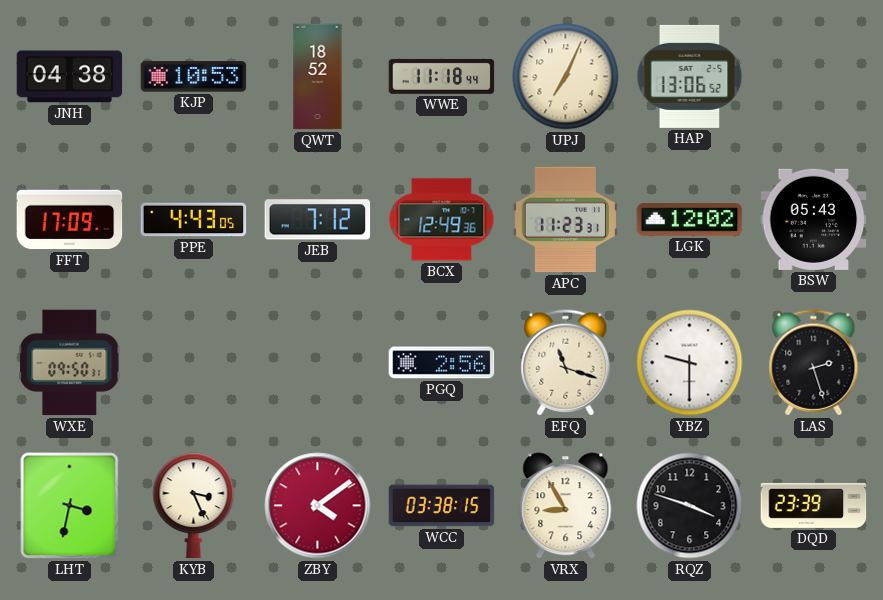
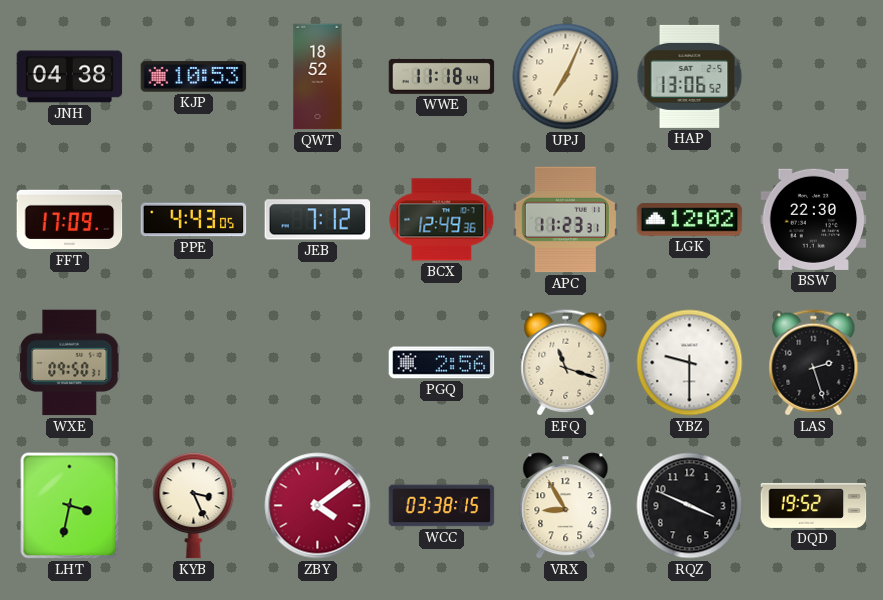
BSW: 05:43 -> 22:30
RQZ: 3:48 -> 3:49
DQD: 23:39 -> 19:52
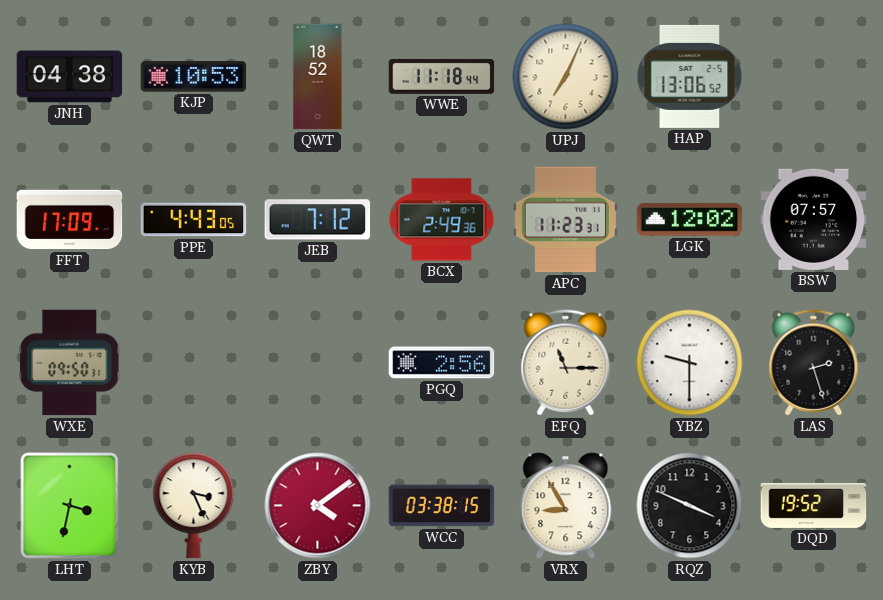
BCX: 12:49 -> 2:49
BSW: 22:30 -> 07:57
EFQ: 11:18 -> 11:15
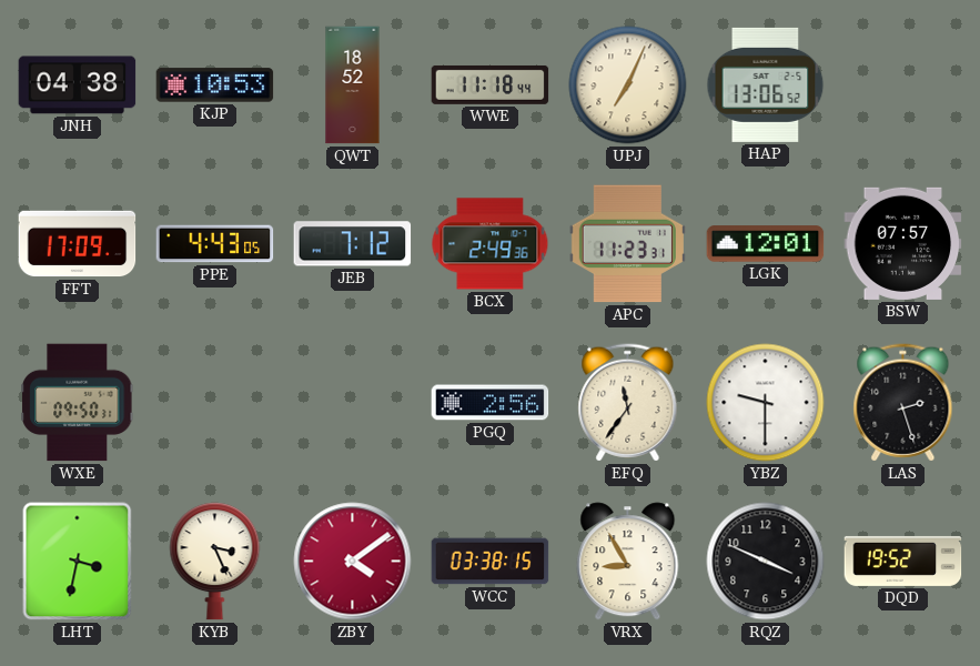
LGK: 12:02 -> 12:01
EFQ: 11:15 -> 11:36
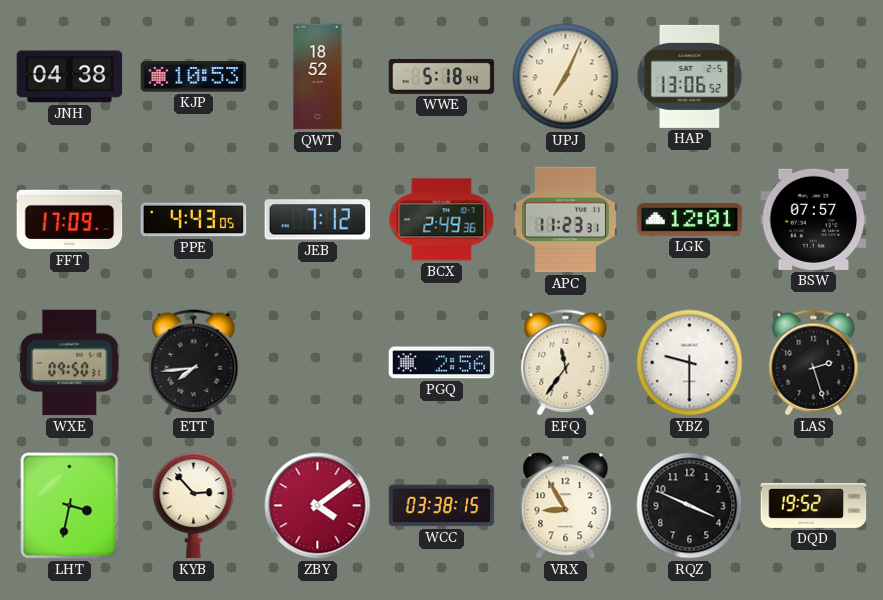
WWE: 11:18 -> 5:18
ETT: none -> 7:44
KYB: 3:26 -> 2:53
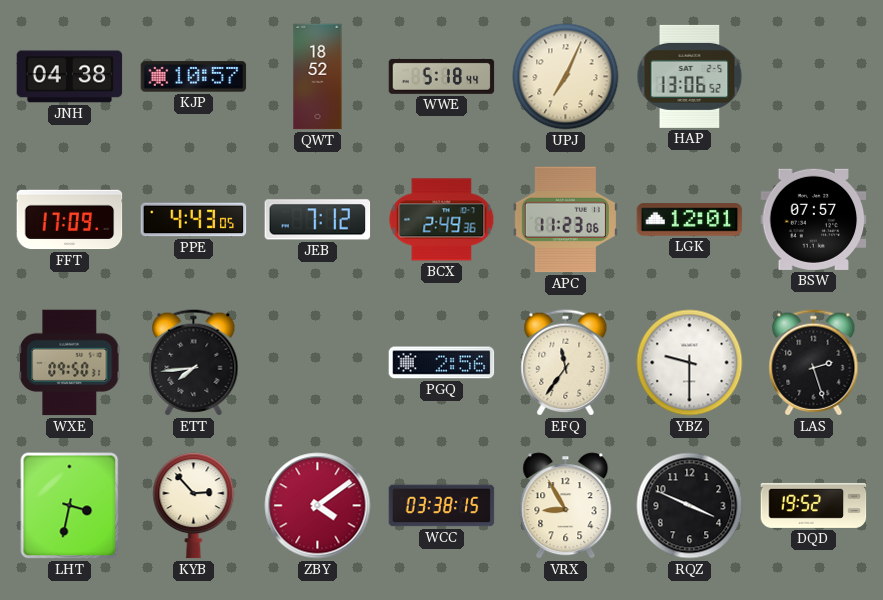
KJP: 10:53 -> 10:57
APC: 11:23:31 -> 11:23:06
